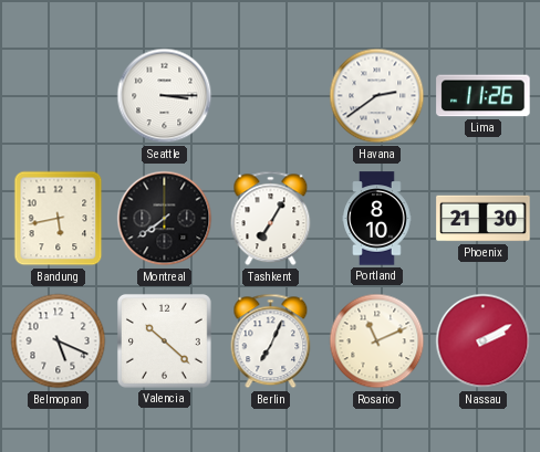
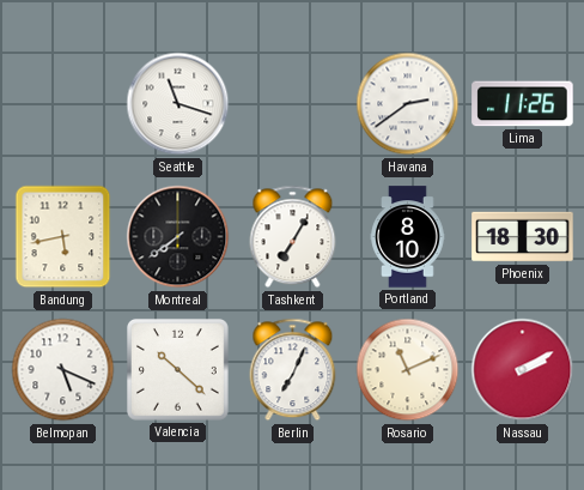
Seattle: 3:15 -> 11:18
Phoenix: 21:30 -> 18:30
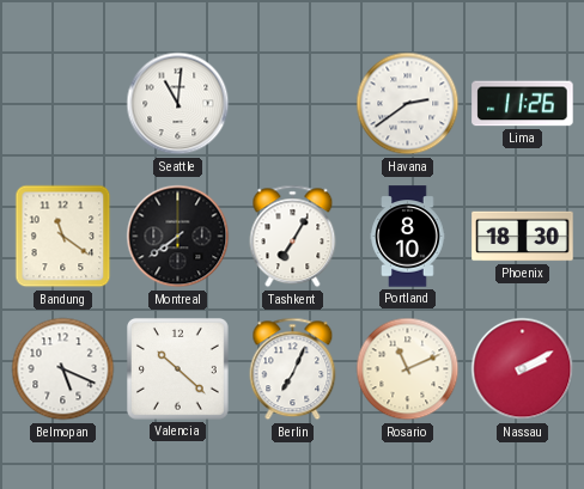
Seattle: 11:18 -> 11:01
Bandung: 5:43 -> 11:21
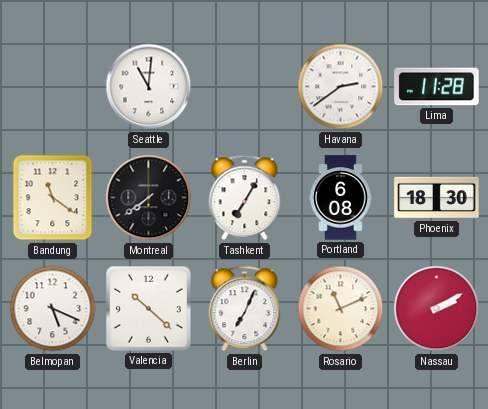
Lima: 11:26 -> 11:28
Portland: 8:10 -> 6:08
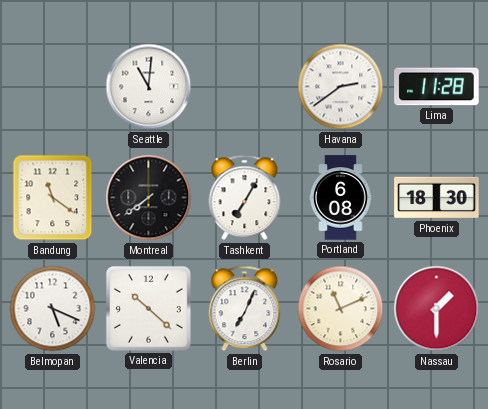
Nassau: 2:10 -> 1:30
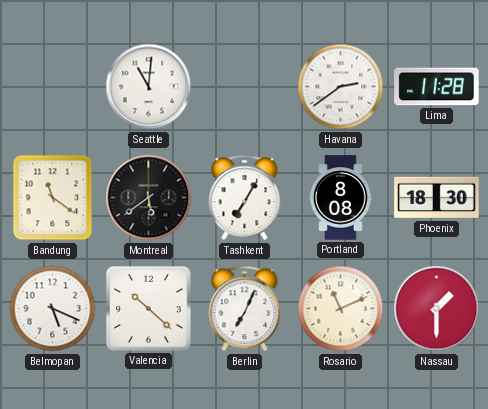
Montreal: 7:39 -> 5:39
Portland: 6:08 -> 8:08
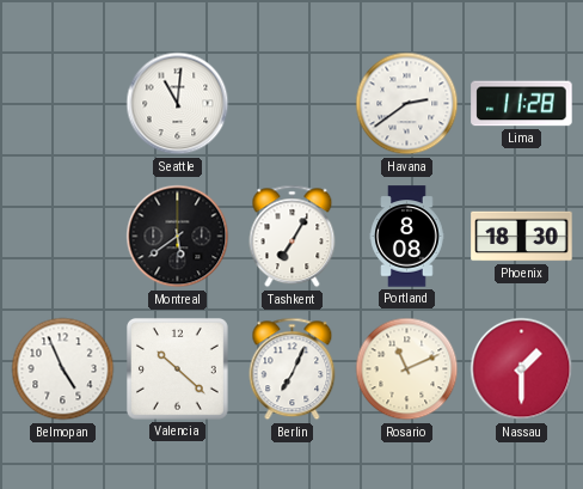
Bandung: 11:21 -> none
Belmopan: 5:19 -> 4:56
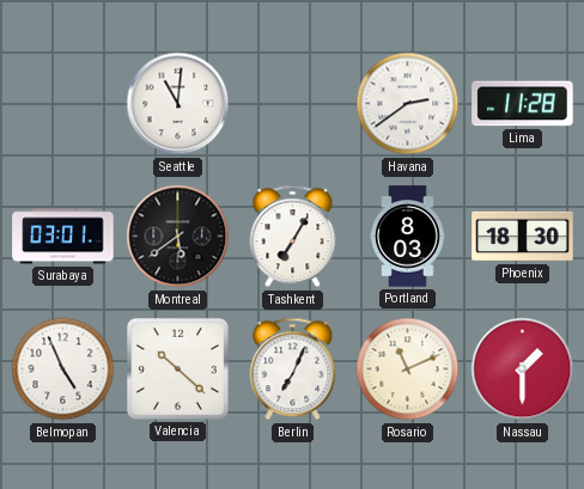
Surabaya: none -> 03:01
Portland: 8:08 -> 8:03
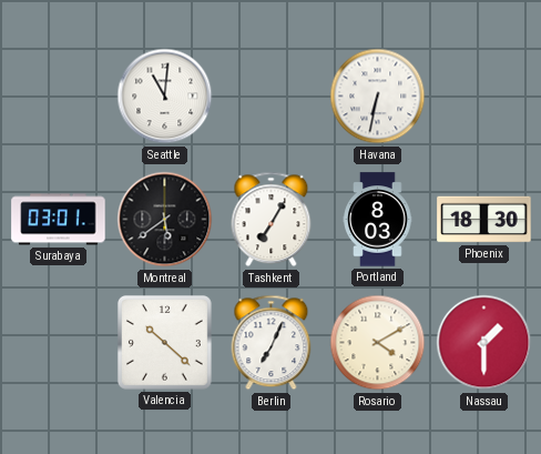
Havana: 2:39 -> 6:32
Lima: 11:28 -> none
Belmopan: 4:56 -> none
Rosario: 11:11 -> 4:10
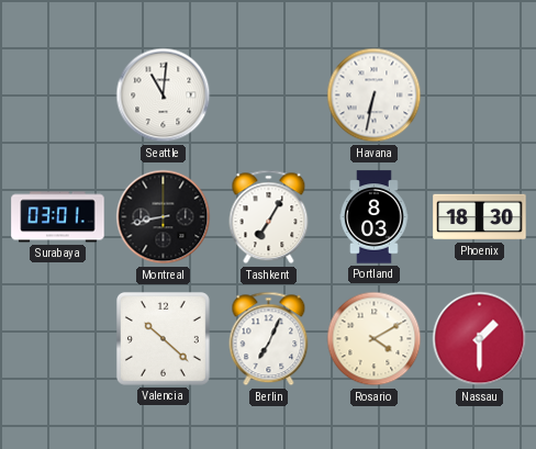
Montreal: 5:39 -> 8:43
